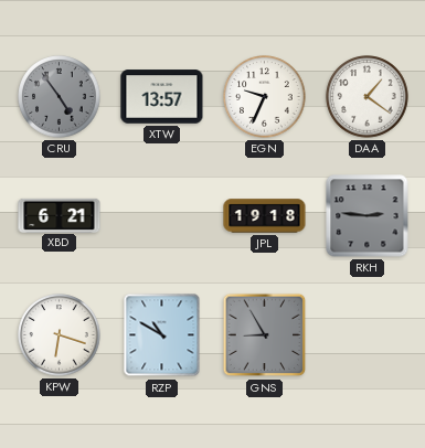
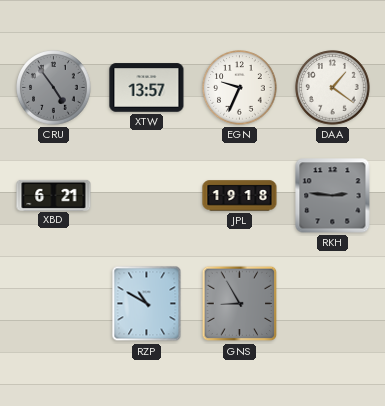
KPW: 6:18 -> none
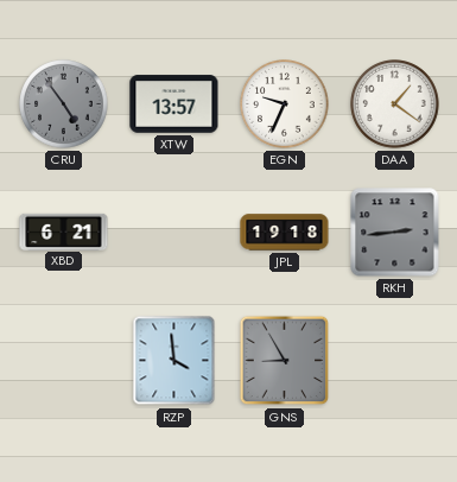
RKH: 2:46 -> 2:44
RZP: 10:50 -> 3:59
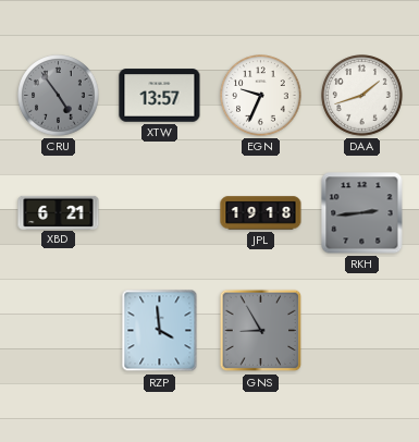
DAA: 1:21 -> 1:42
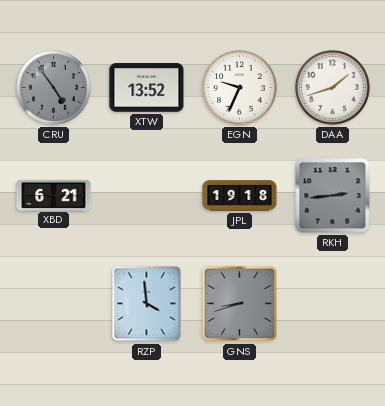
XTW: 13:57 -> 13:52
GNS: 8:55 -> 8:42
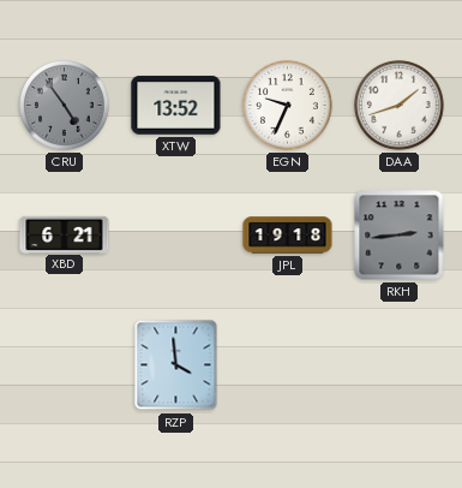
GNS: 8:42 -> none
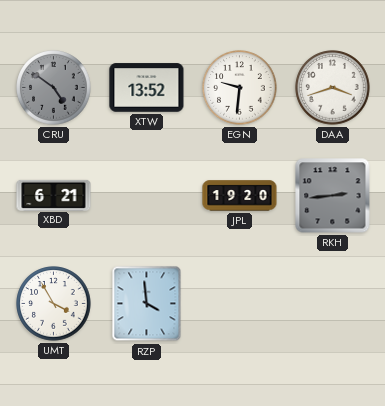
CRU: 4:54 -> 4:51
EGN: 9:34 -> 9:31
DAA: 1:42 -> 3:42
JPL: 19:18 -> 19:20
UMT: none -> 3:55
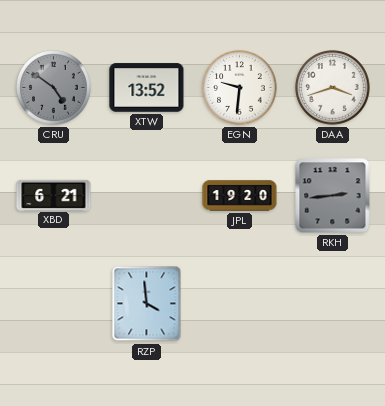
UMT: 3:55 -> none
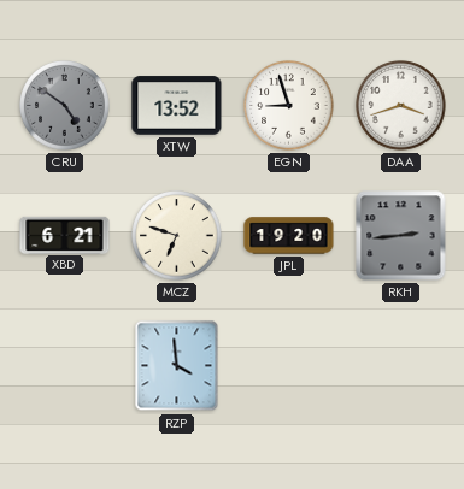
EGN: 9:31 -> 8:57
MCZ: none -> 6:48
